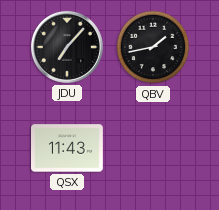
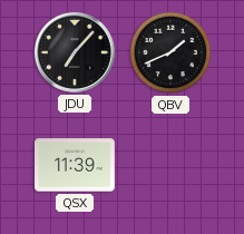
QBV: 1:43 -> 1:41
QSX: 11:43 -> 11:39
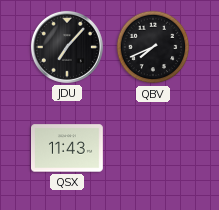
QBV: 1:41 -> 7:41
QSX: 11:39 -> 11:43
